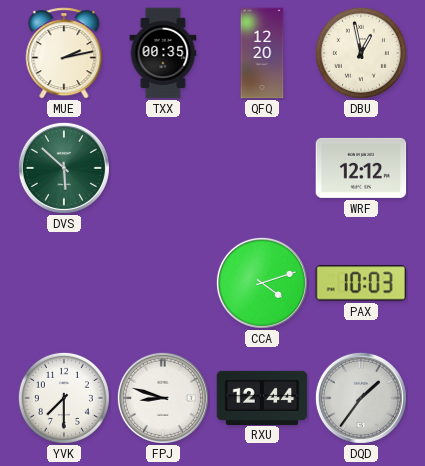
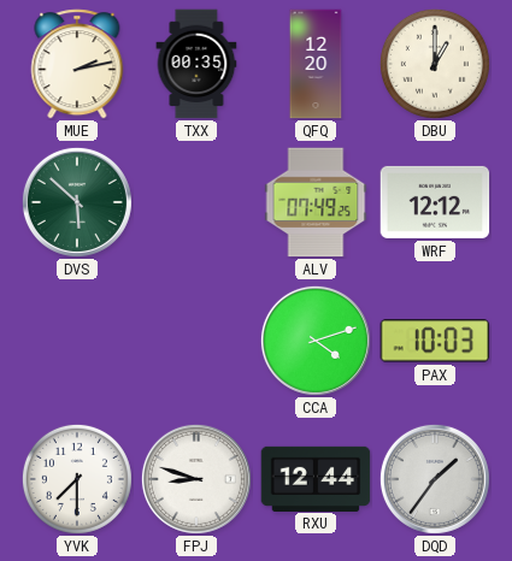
DBU: 12:58 -> 1:00
ALV: none -> 07:49
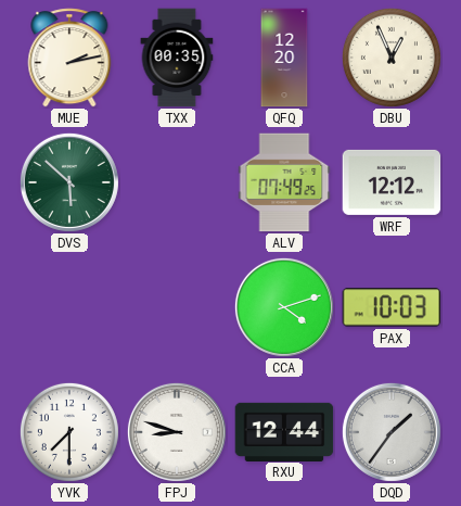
DBU: 1:00 -> 12:56
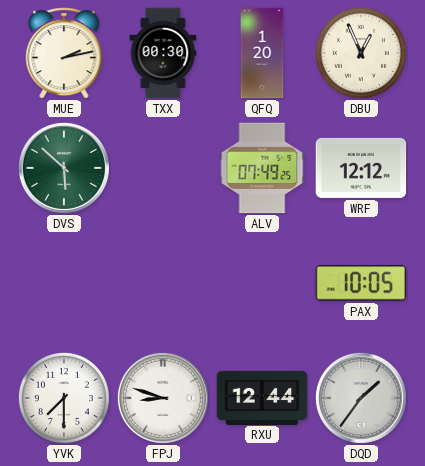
TXX: 00:35 -> 00:30
QFQ: 12:20 -> 1:20
CCA: 4:12 -> none
PAX: 10:03 -> 10:05
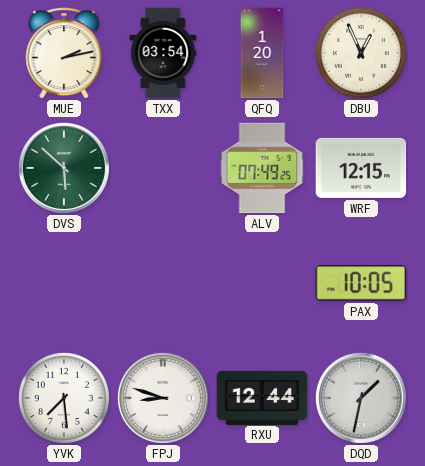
TXX: 00:30 -> 03:54
WRF: 12:12 -> 12:15
YVK: 7:30 -> 7:29
DQD: 1:36 -> 1:32
